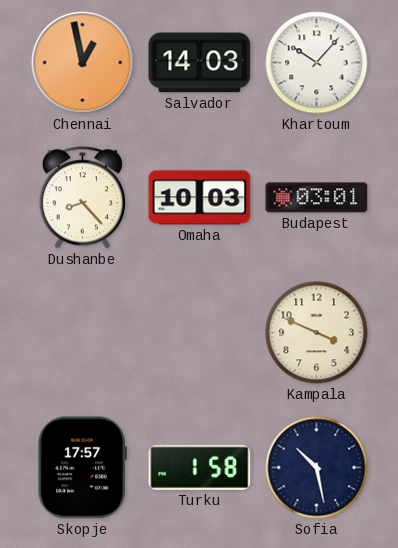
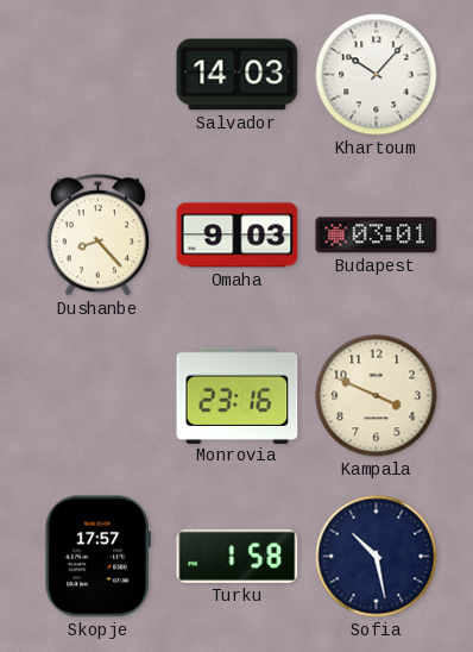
Chennai: 12:58 -> none
Omaha: 10:03 -> 9:03
Monrovia: none -> 23:16
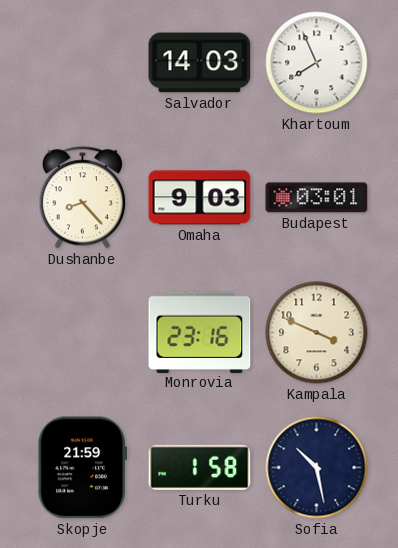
Khartoum: 10:07 -> 7:56
Skopje: 17:57 -> 21:59
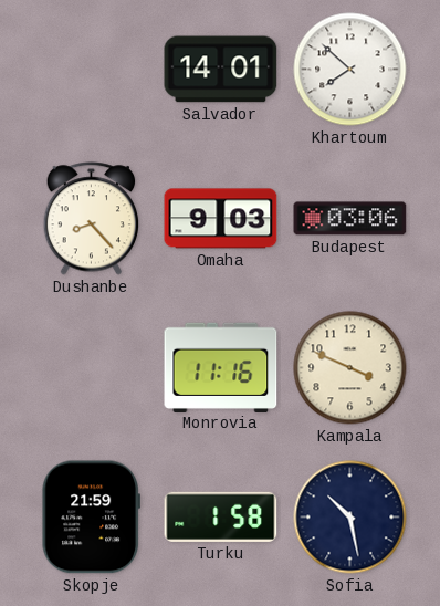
Salvador: 14:03 -> 14:01
Khartoum: 7:56 -> 7:52
Budapest: 03:01 -> 03:06
Monrovia: 23:16 -> 11:16
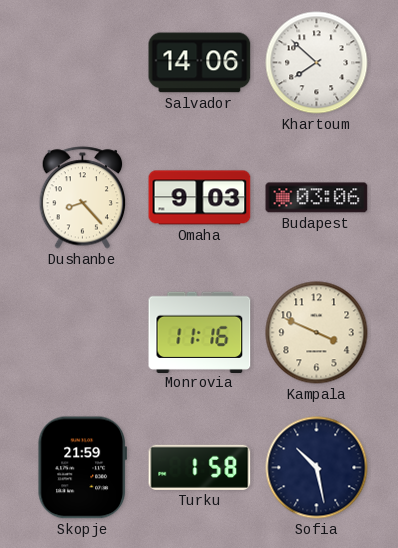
Salvador: 14:01 -> 14:06
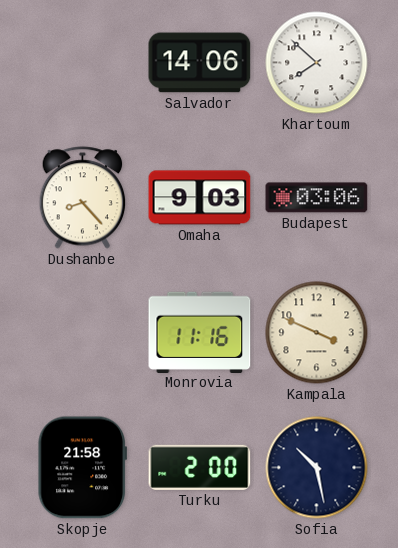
Skopje: 21:59 -> 21:58
Turku: 1:58 -> 2:00
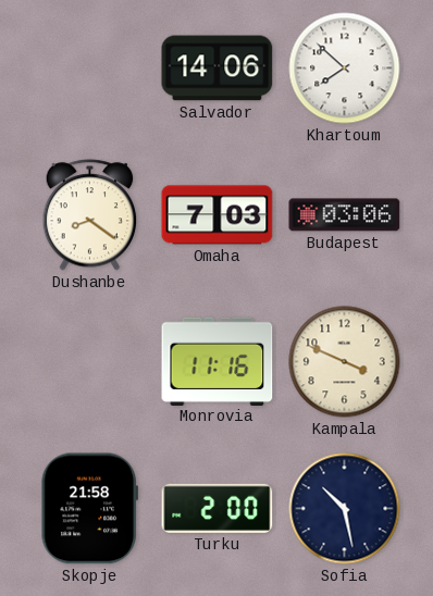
Dushanbe: 8:23 -> 8:21
Omaha: 9:03 -> 7:03
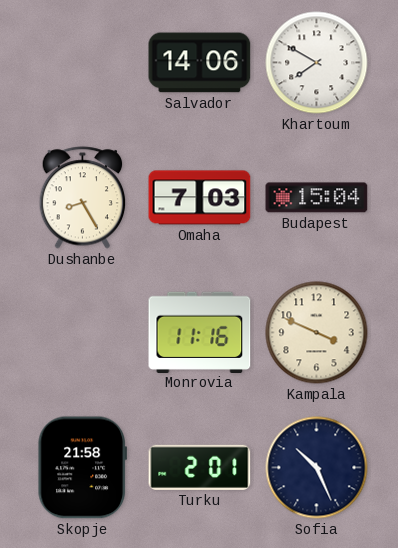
Khartoum: 7:52 -> 7:50
Dushanbe: 8:21 -> 8:25
Budapest: 03:06 -> 15:04
Turku: 2:00 -> 2:01
Sofia: 10:28 -> 10:26
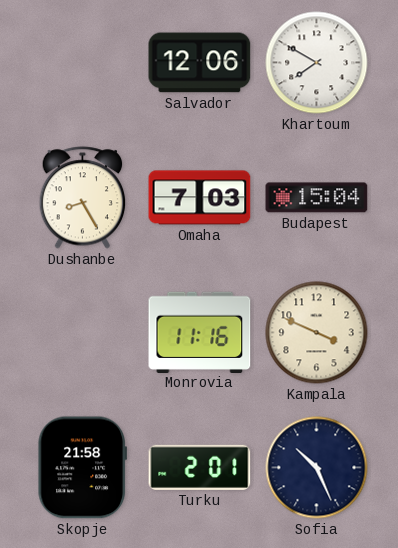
Salvador: 14:06 -> 12:06
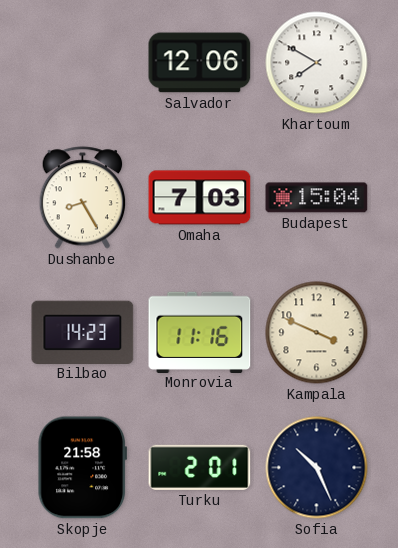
Bilbao: none -> 14:23
